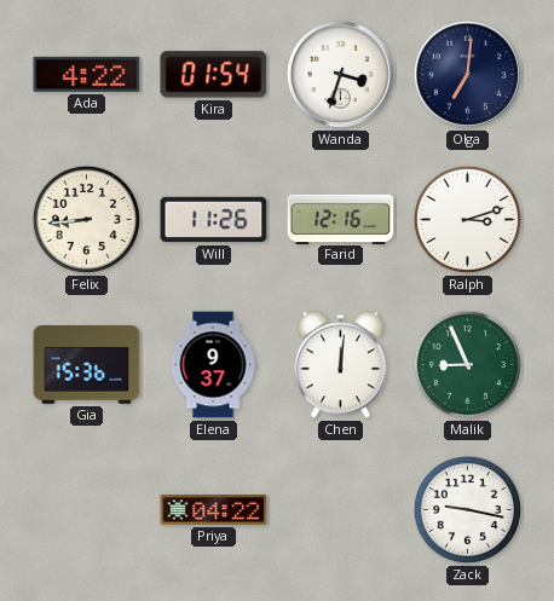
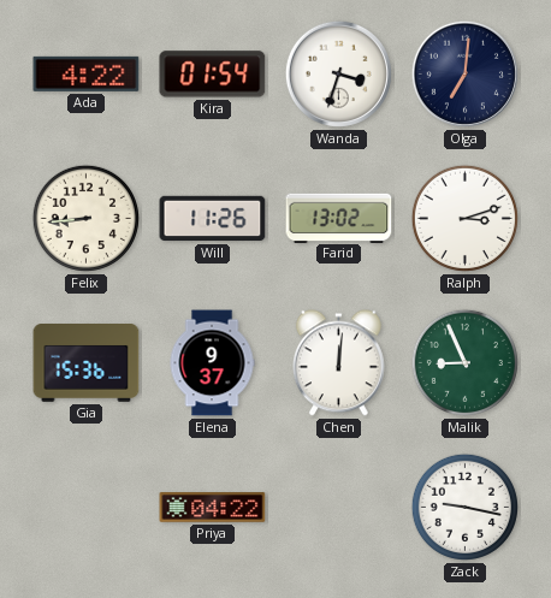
Farid: 12:16 -> 13:02
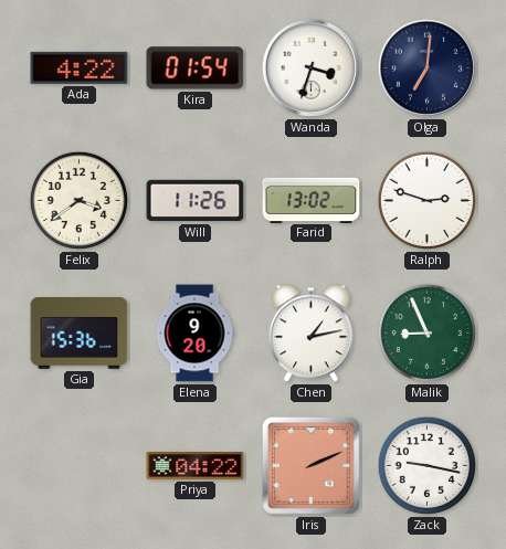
Felix: 8:44 -> 3:39
Ralph: 3:12 -> 2:48
Elena: 9:37 -> 9:20
Chen: 12:01 -> 1:13
Iris: none -> 2:11
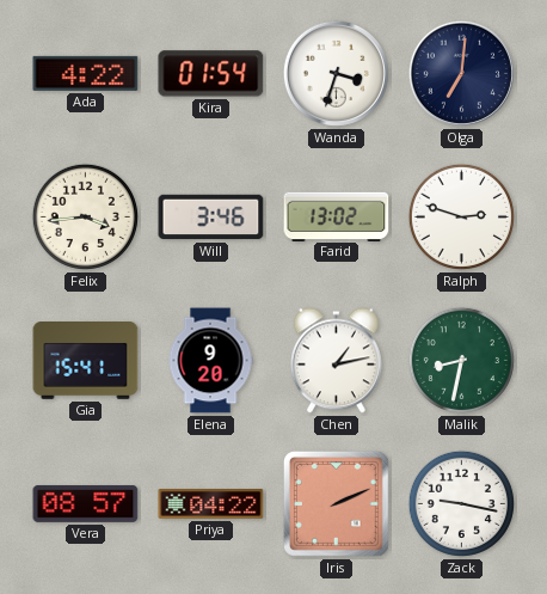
Felix: 3:39 -> 3:44
Will: 11:26 -> 3:46
Gia: 15:36 -> 15:41
Malik: 8:56 -> 8:32
Vera: none -> 08:57
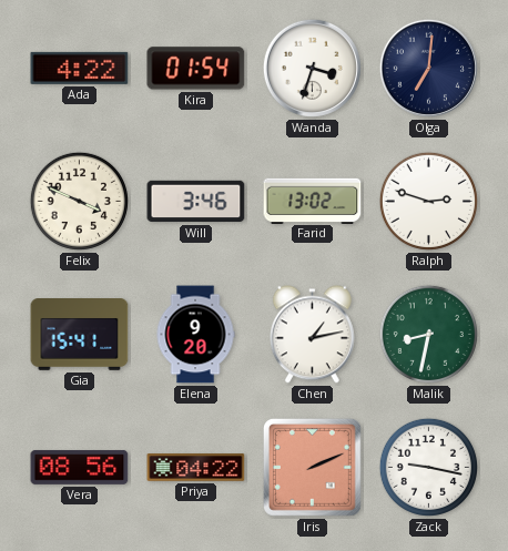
Felix: 3:44 -> 3:49
Vera: 08:57 -> 08:56
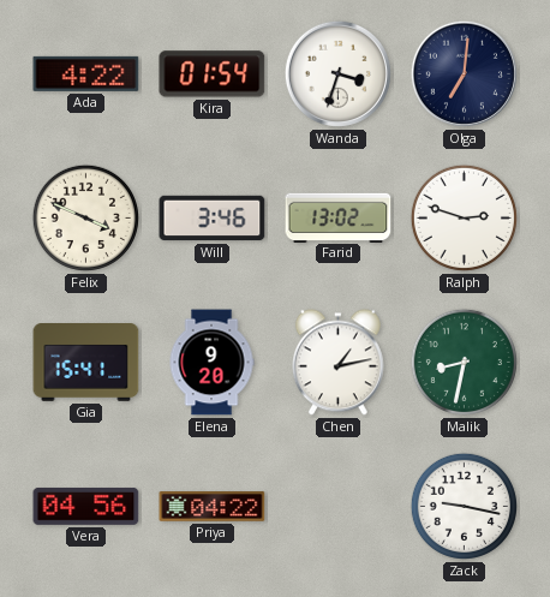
Vera: 08:56 -> 04:56
Iris: 2:11 -> none
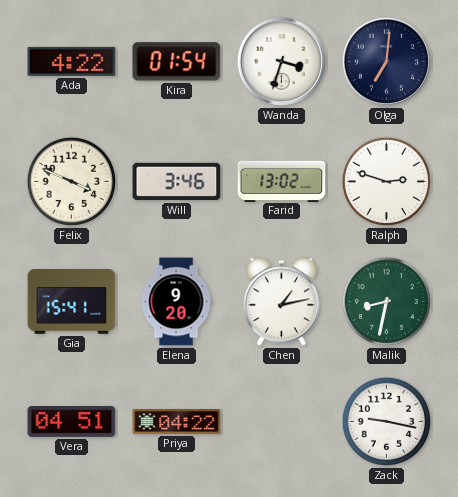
Vera: 04:56 -> 04:51
